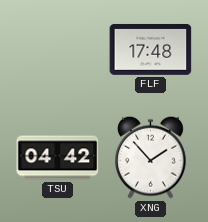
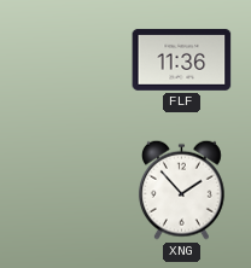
FLF: 17:48 -> 11:36
TSU: 04:42 -> none
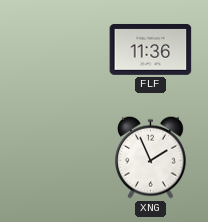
XNG: 1:53 -> 1:56
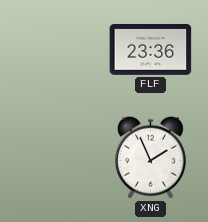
FLF: 11:36 -> 23:36
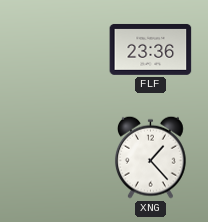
XNG: 1:56 -> 1:23
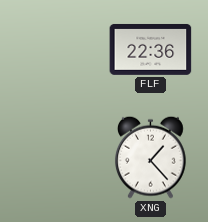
FLF: 23:36 -> 22:36
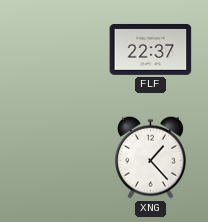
FLF: 22:36 -> 22:37
